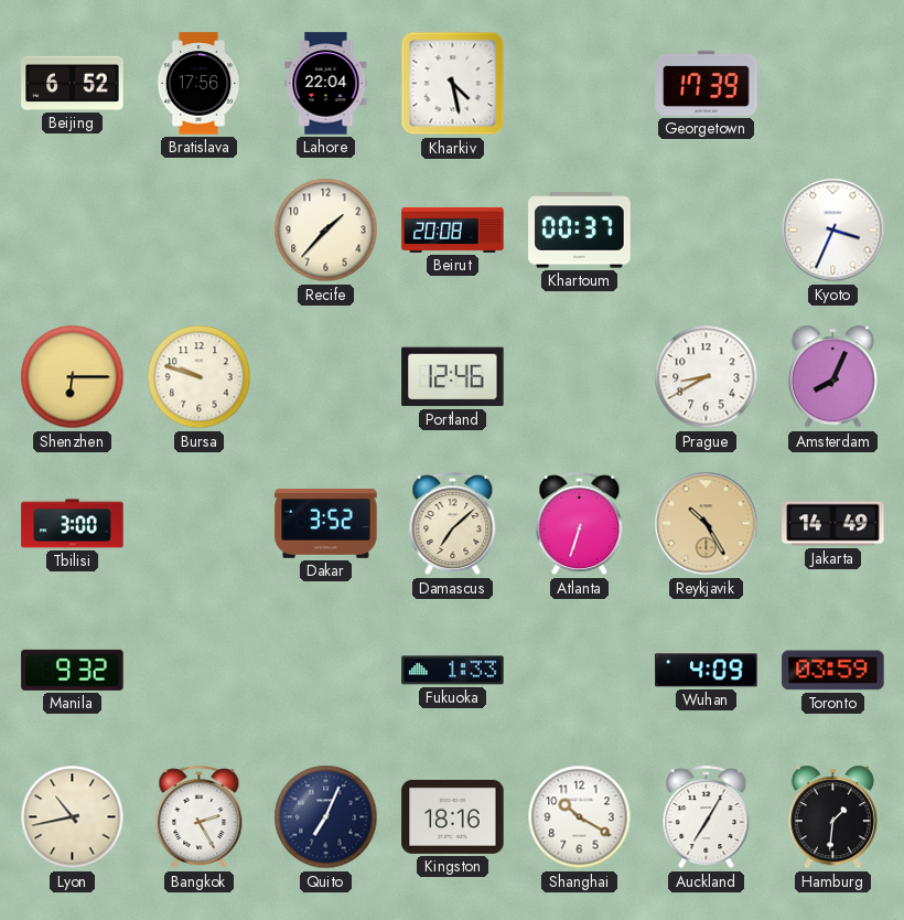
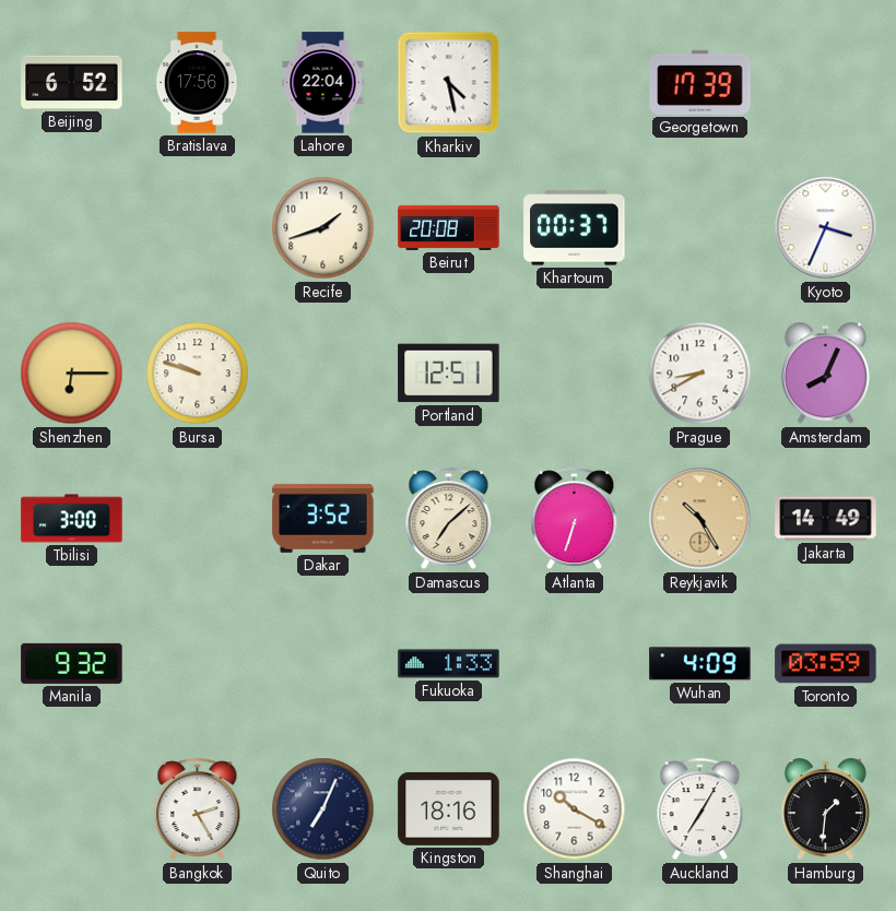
Recife: 1:37 -> 1:42
Portland: 12:46 -> 12:51
Lyon: 10:43 -> none
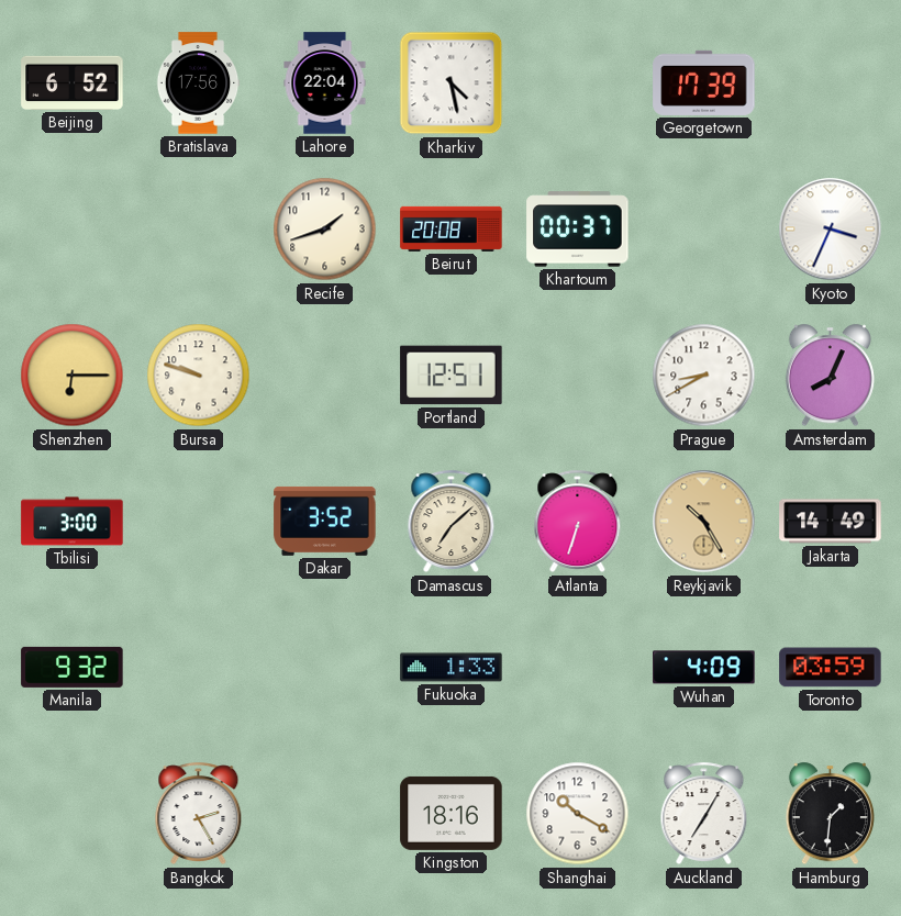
Quito: 7:04 -> none
